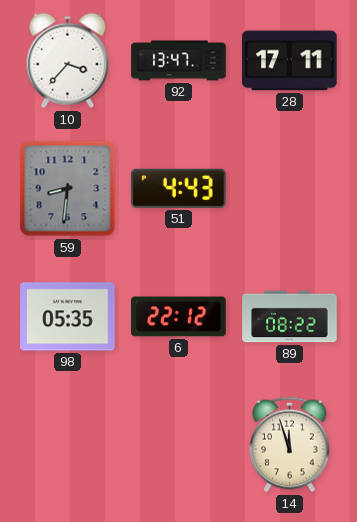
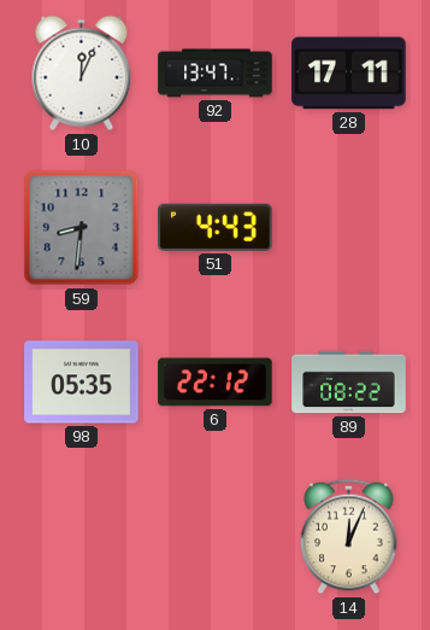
10: 3:37 -> 12:04
14: 11:57 -> 12:04
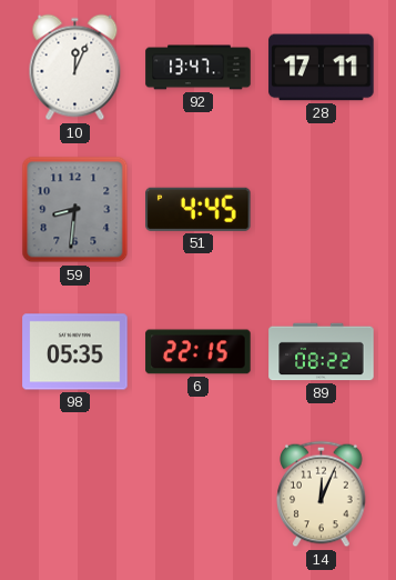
51: 4:43 -> 4:45
6: 22:12 -> 22:15
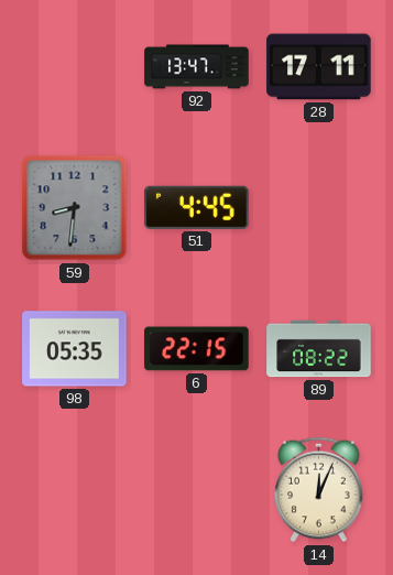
10: 12:04 -> none
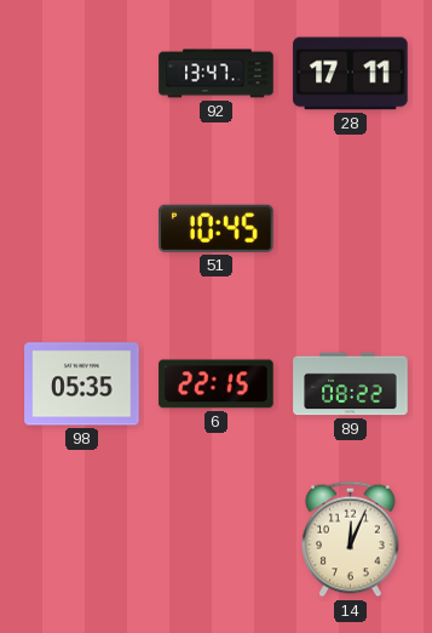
59: 8:31 -> none
51: 4:45 -> 10:45
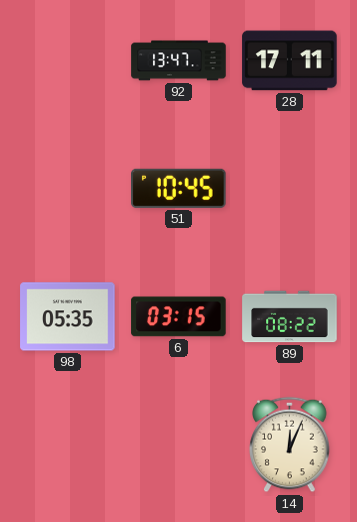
6: 22:15 -> 03:15
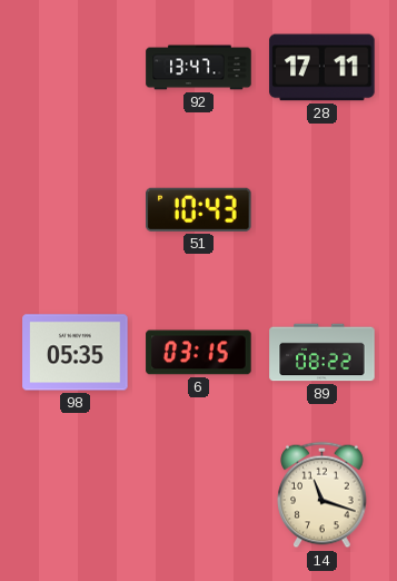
51: 10:45 -> 10:43
14: 12:04 -> 11:18
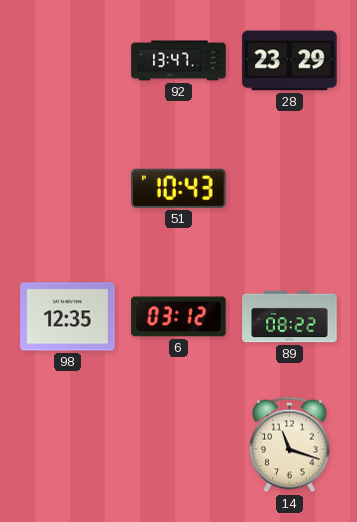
28: 17:11 -> 23:29
98: 05:35 -> 12:35
6: 03:15 -> 03:12
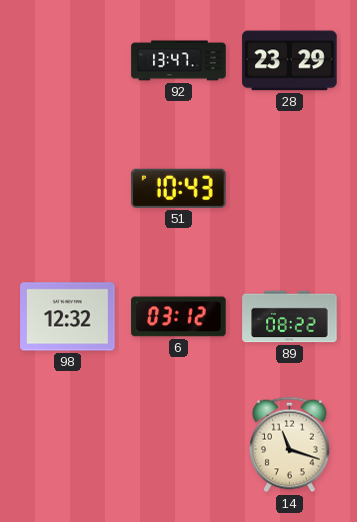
98: 12:35 -> 12:32
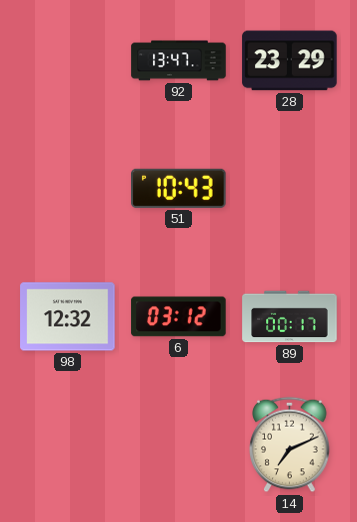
89: 08:22 -> 00:17
14: 11:18 -> 7:11
